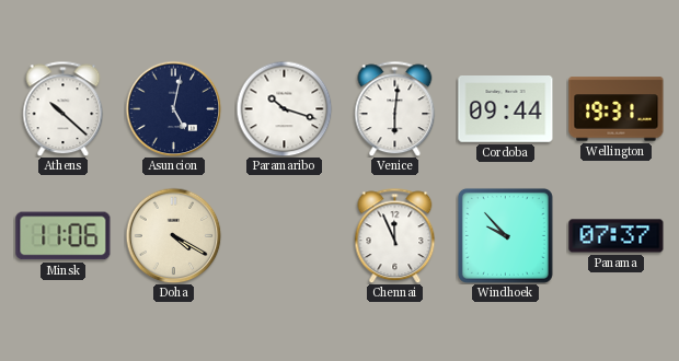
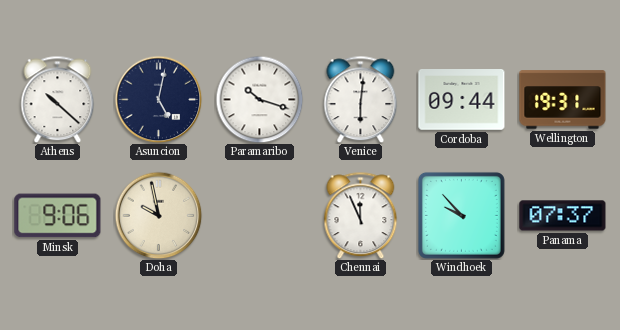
Minsk: 11:06 -> 9:06
Doha: 4:20 -> 9:58
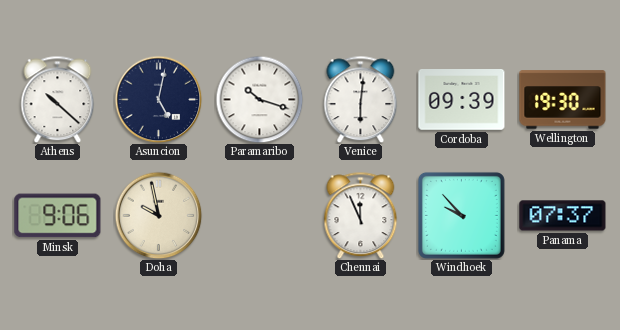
Cordoba: 09:44 -> 09:39
Wellington: 19:31 -> 19:30
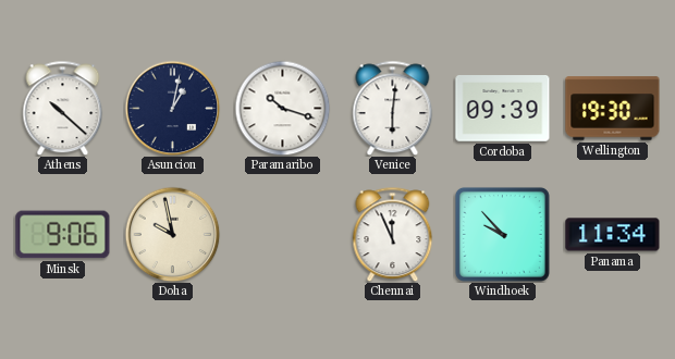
Asuncion: 5:02 -> 1:02
Panama: 07:37 -> 11:34
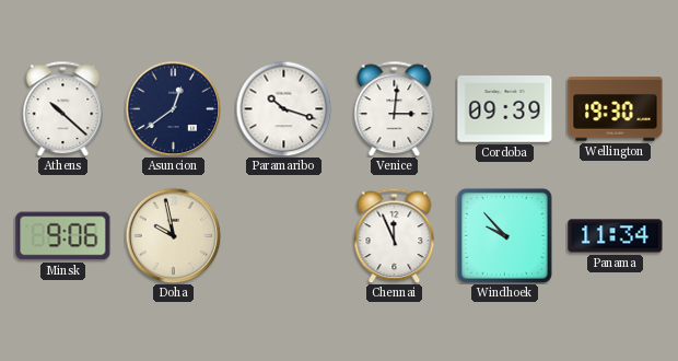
Asuncion: 1:02 -> 12:39
Venice: 6:01 -> 3:01
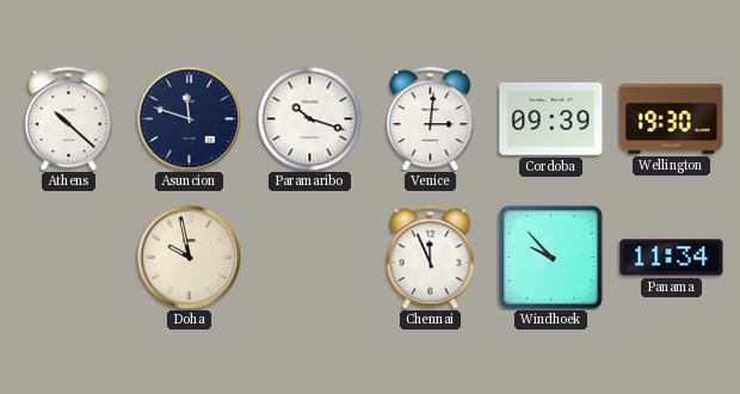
Asuncion: 12:39 -> 11:48
Minsk: 9:06 -> none
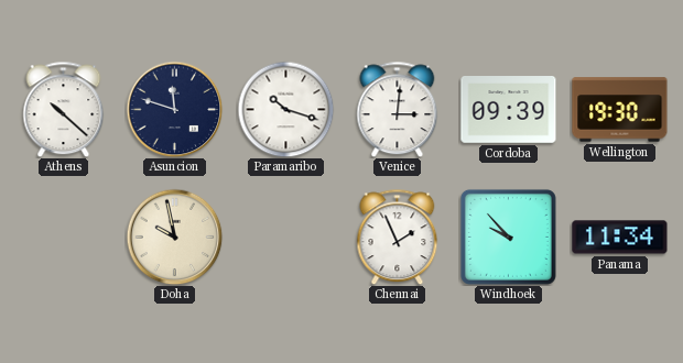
Chennai: 11:56 -> 1:56
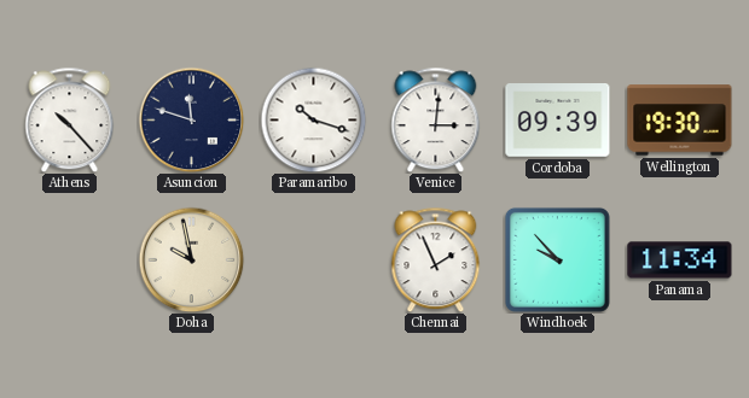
Athens: 10:22 -> 10:23
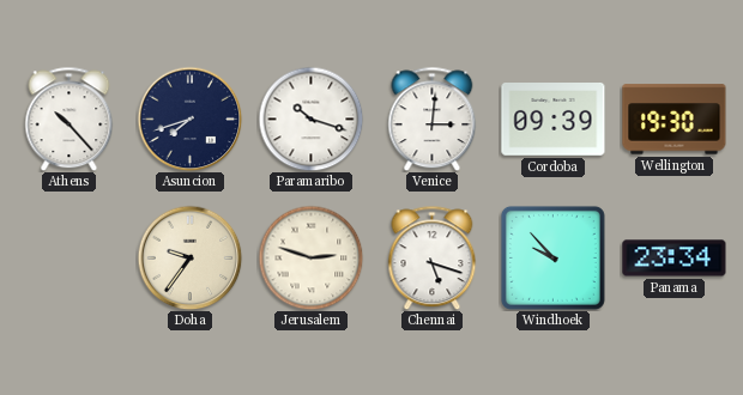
Asuncion: 11:48 -> 7:42
Doha: 9:58 -> 9:36
Jerusalem: none -> 2:48
Chennai: 1:56 -> 5:18
Panama: 11:34 -> 23:34
